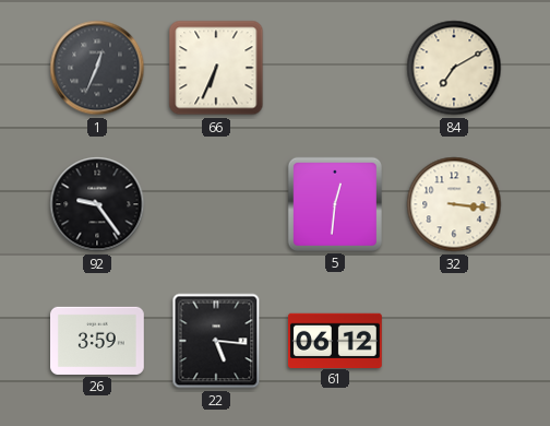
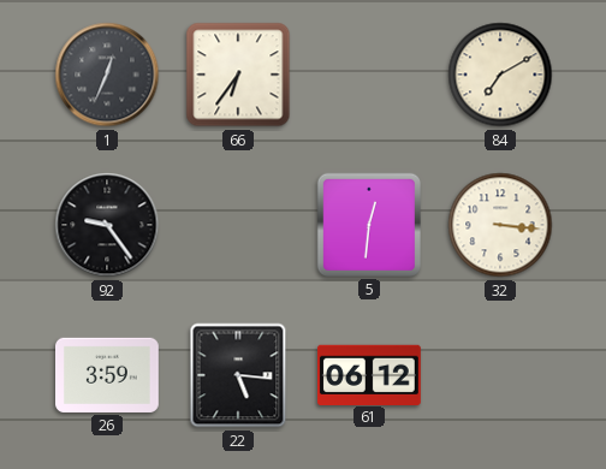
66: 6:34 -> 6:36
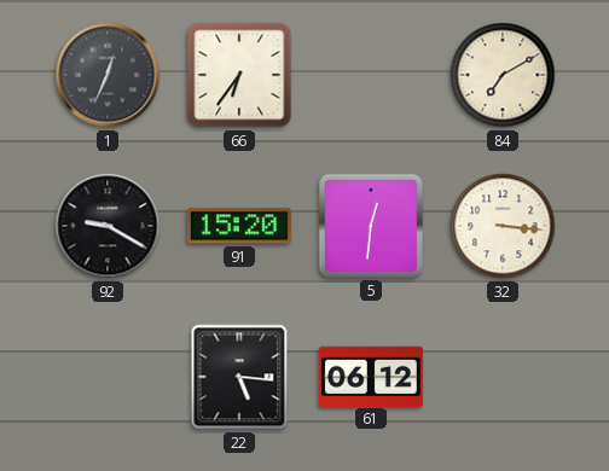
92: 9:24 -> 9:20
91: none -> 15:20
26: 3:59 -> none
